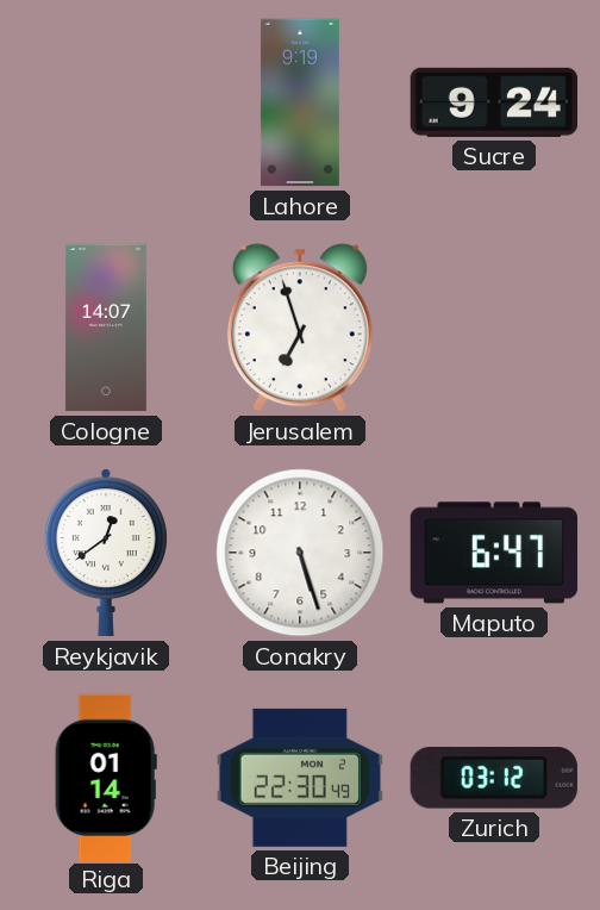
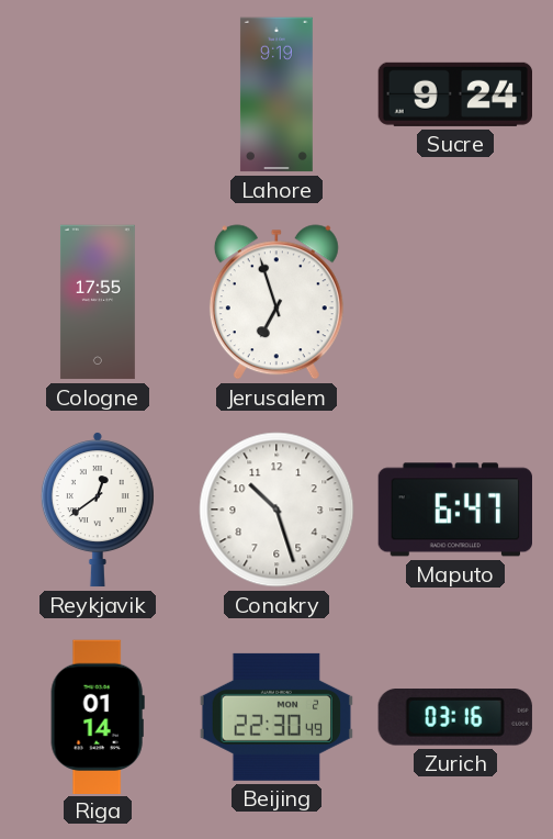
Cologne: 14:07 -> 17:55
Conakry: 5:27 -> 10:27
Zurich: 03:12 -> 03:16
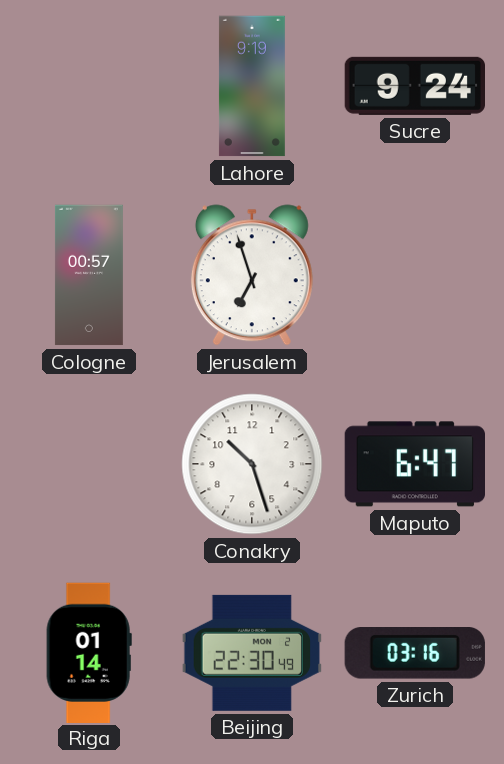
Cologne: 17:55 -> 00:57
Reykjavik: 12:39 -> none
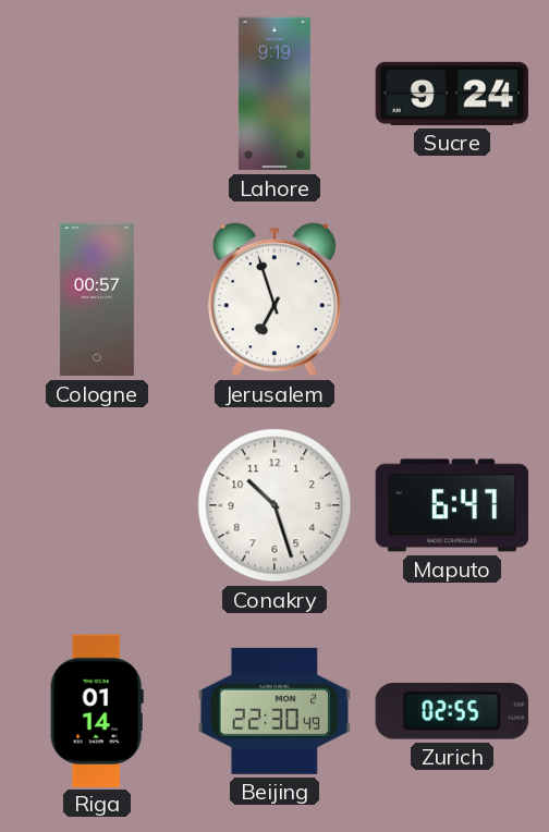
Zurich: 03:16 -> 02:55
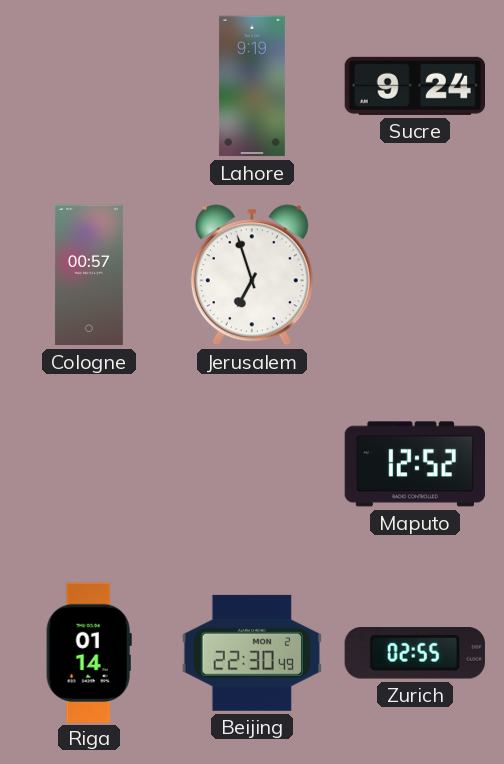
Conakry: 10:27 -> none
Maputo: 6:47 -> 12:52
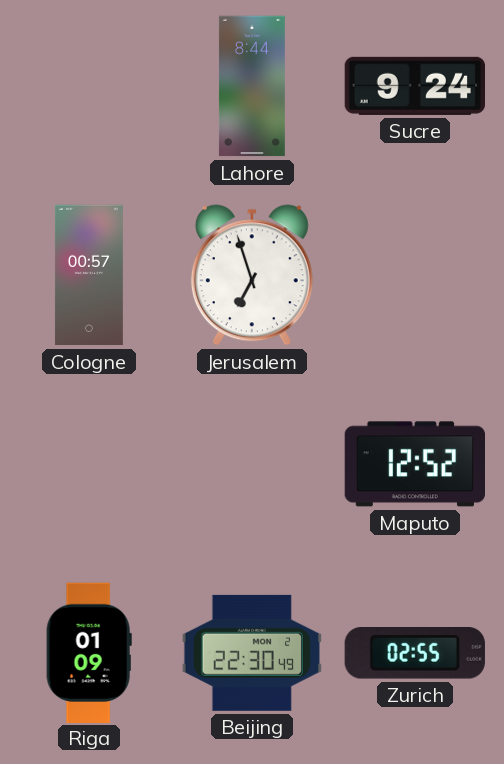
Lahore: 9:19 -> 8:44
Riga: 01:14 -> 01:09
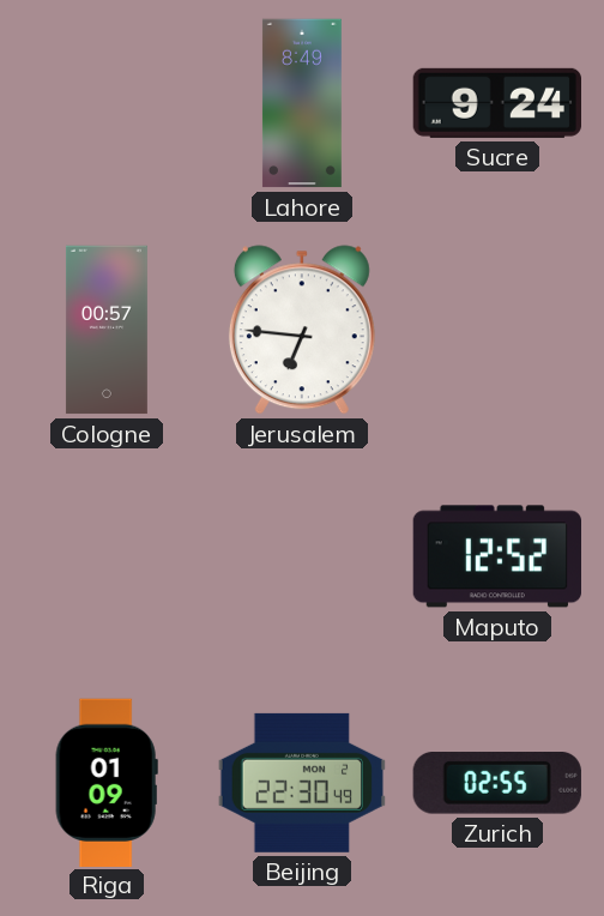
Lahore: 8:44 -> 8:49
Jerusalem: 6:57 -> 6:46
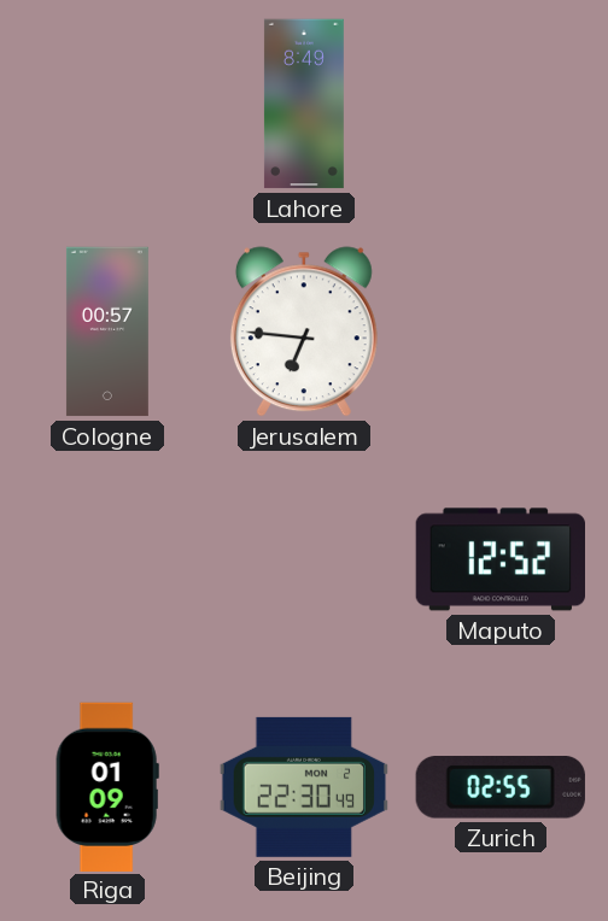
Sucre: 9:24 -> none
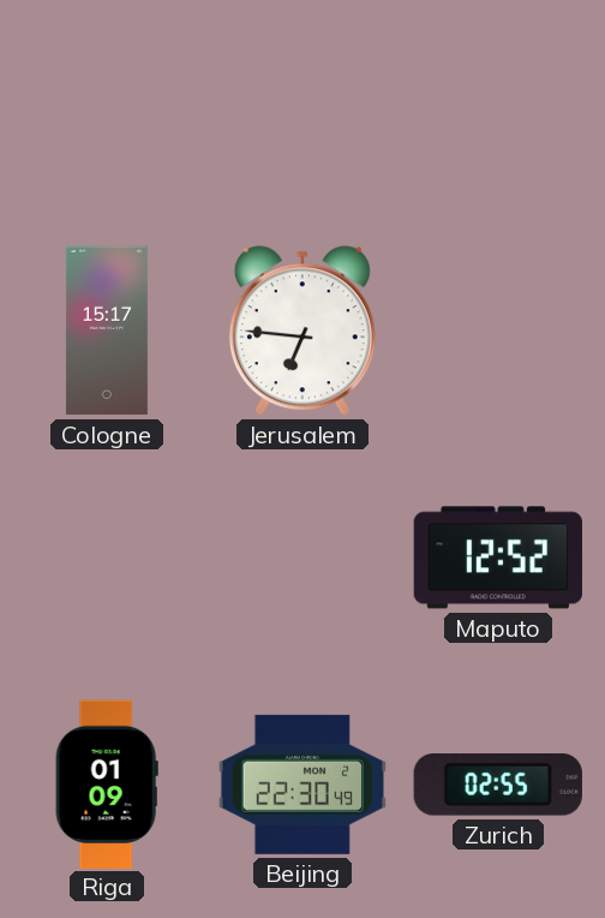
Lahore: 8:49 -> none
Cologne: 00:57 -> 15:17
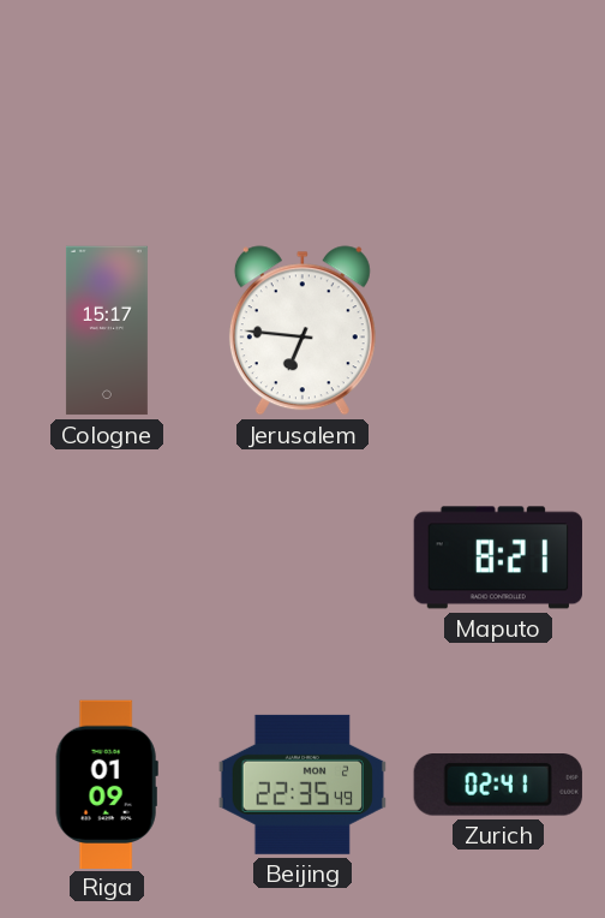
Maputo: 12:52 -> 8:21
Beijing: 22:30 -> 22:35
Zurich: 02:55 -> 02:41
